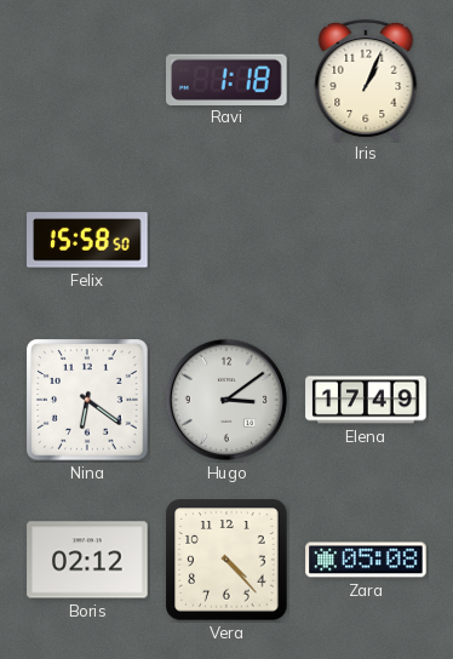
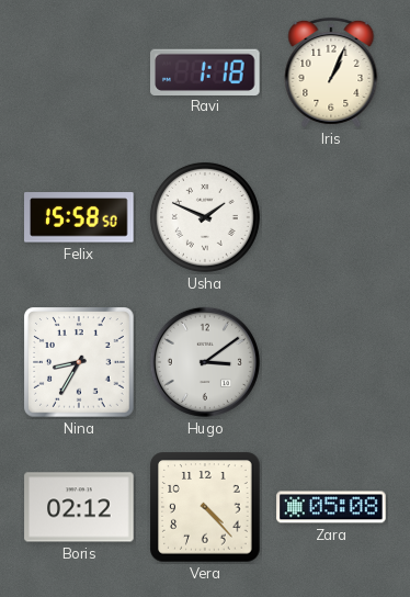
Usha: none -> 1:49
Nina: 6:21 -> 8:35
Elena: 17:49 -> none
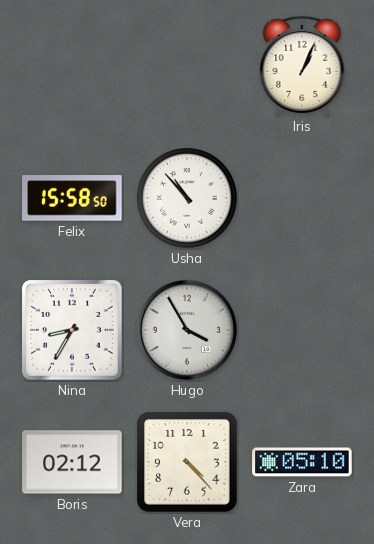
Ravi: 1:18 -> none
Usha: 1:49 -> 10:53
Hugo: 3:09 -> 3:55
Zara: 05:08 -> 05:10
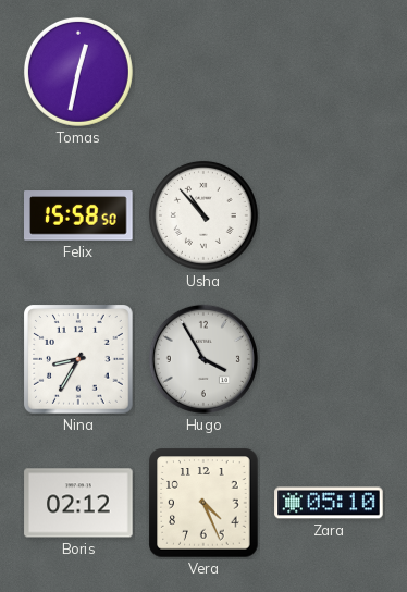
Tomas: none -> 12:32
Iris: 1:04 -> none
Vera: 4:23 -> 4:26
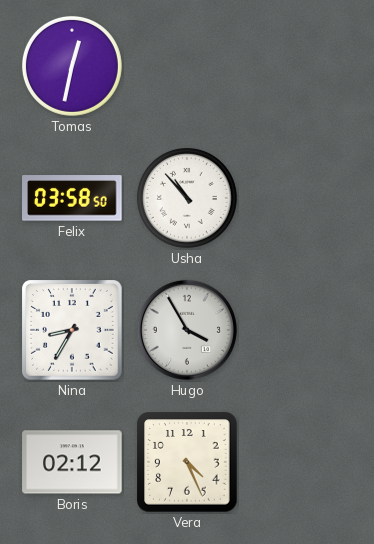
Felix: 15:58 -> 03:58
Zara: 05:10 -> none
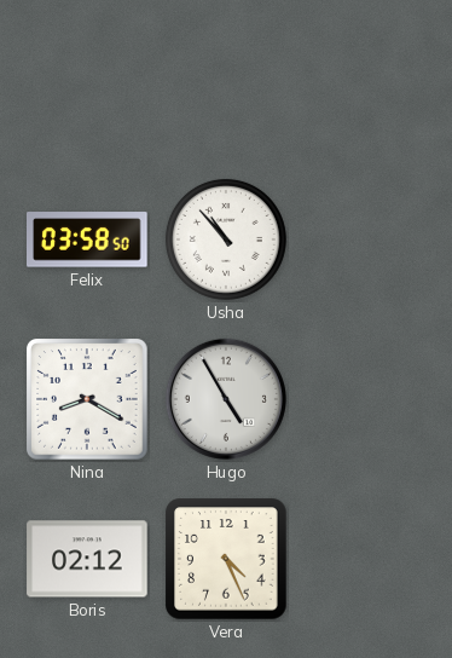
Tomas: 12:32 -> none
Nina: 8:35 -> 8:20
Hugo: 3:55 -> 4:55
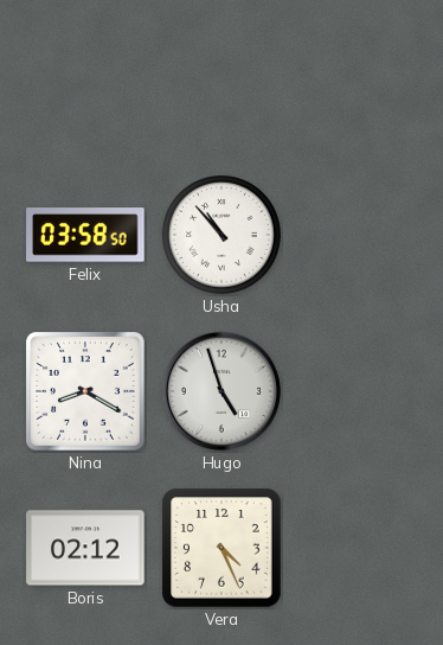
Hugo: 4:55 -> 4:57
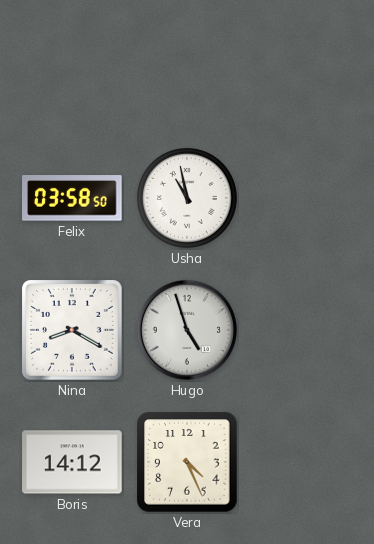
Usha: 10:53 -> 10:58
Boris: 02:12 -> 14:12
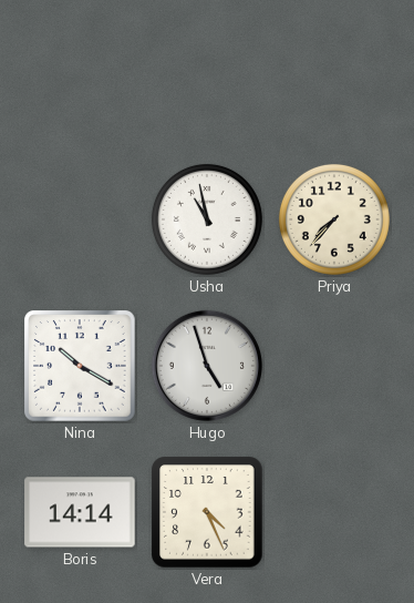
Felix: 03:58 -> none
Priya: none -> 7:37
Nina: 8:20 -> 10:20
Boris: 14:12 -> 14:14
